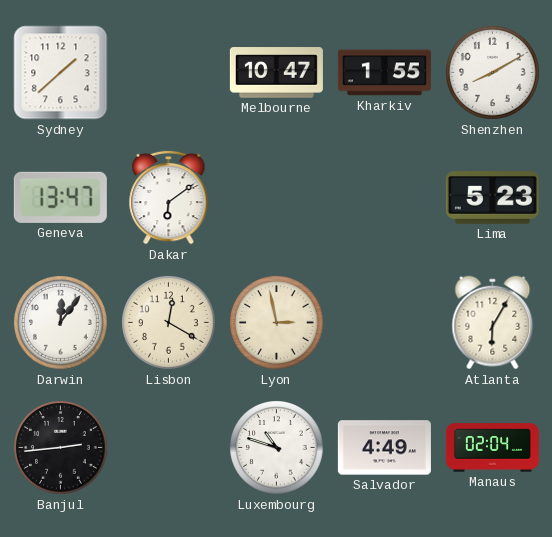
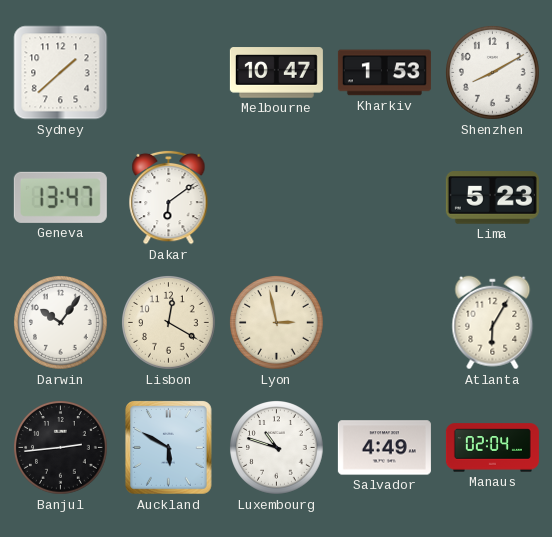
Kharkiv: 1:55 -> 1:53
Darwin: 12:06 -> 10:06
Auckland: none -> 5:50
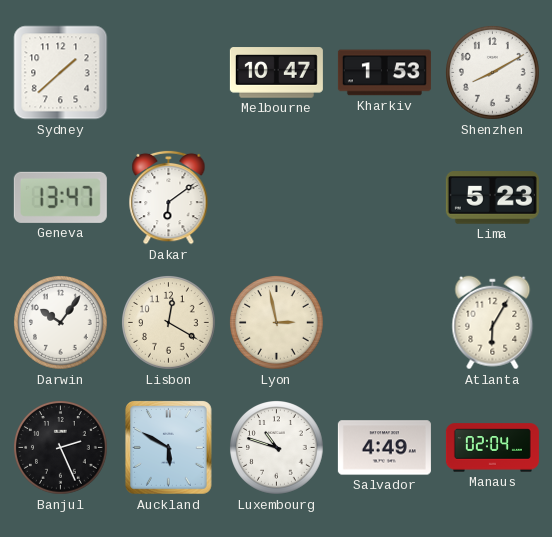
Banjul: 2:44 -> 2:26
